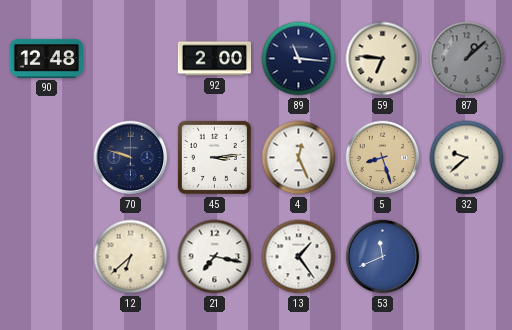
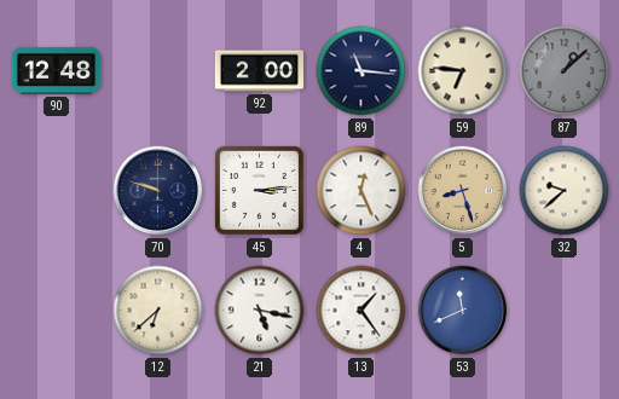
21: 7:17 -> 5:17
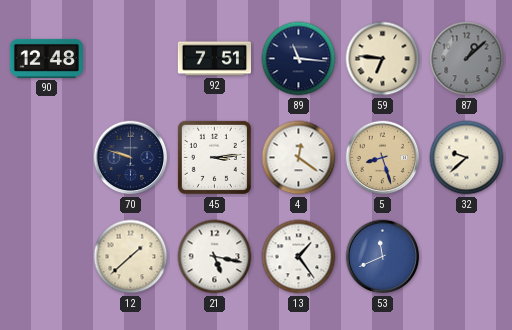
92: 2:00 -> 7:51
4: 12:26 -> 12:21
12: 6:38 -> 1:38
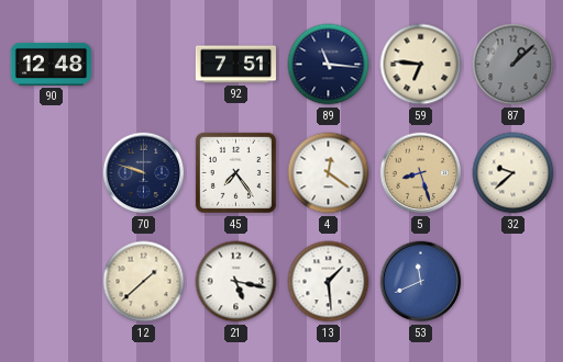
45: 3:14 -> 7:24
13: 1:24 -> 1:29
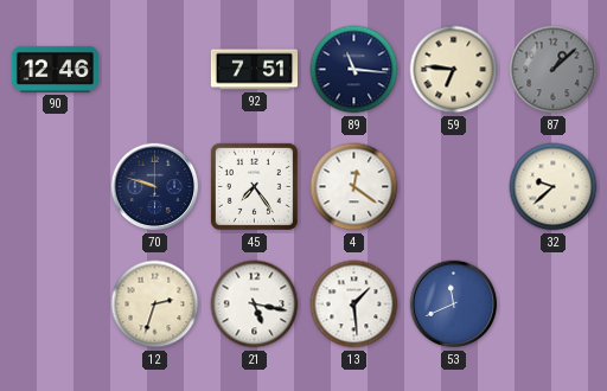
90: 12:48 -> 12:46
5: 8:27 -> none
12: 1:38 -> 2:33
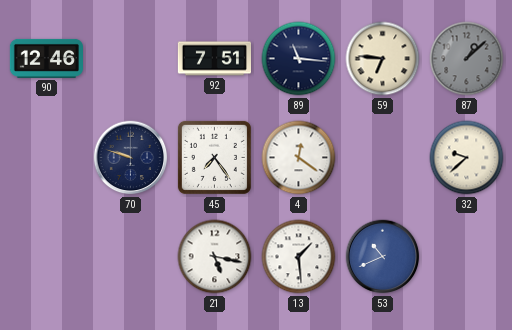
12: 2:33 -> none
53: 11:41 -> 10:41
